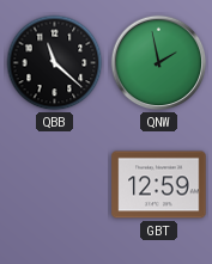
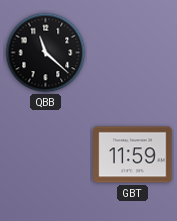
QNW: 1:58 -> none
GBT: 12:59 -> 11:59
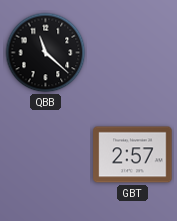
GBT: 11:59 -> 2:57
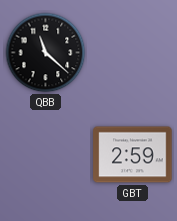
GBT: 2:57 -> 2:59
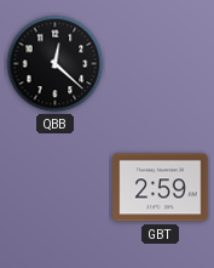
QBB: 11:22 -> 12:22
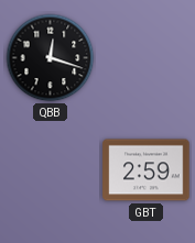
QBB: 12:22 -> 12:18
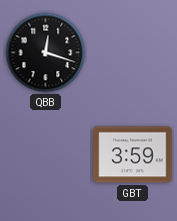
GBT: 2:59 -> 3:59
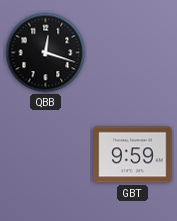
GBT: 3:59 -> 9:59
